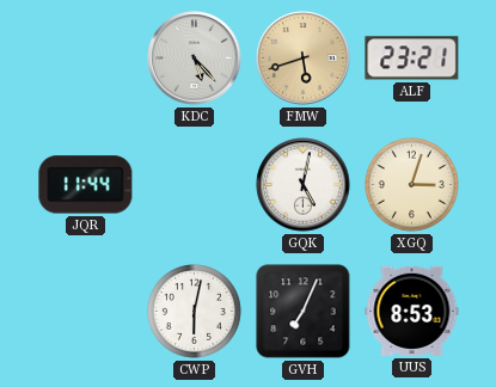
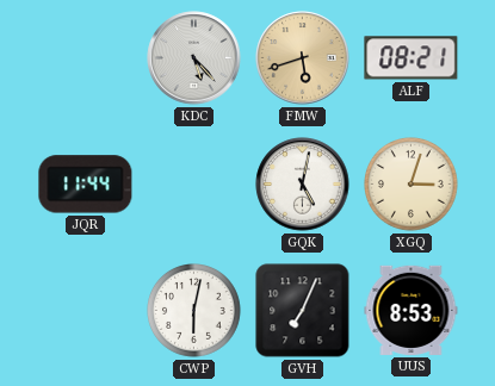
ALF: 23:21 -> 08:21
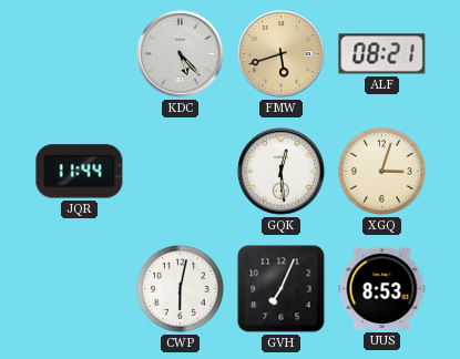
GQK: 5:02 -> 12:29
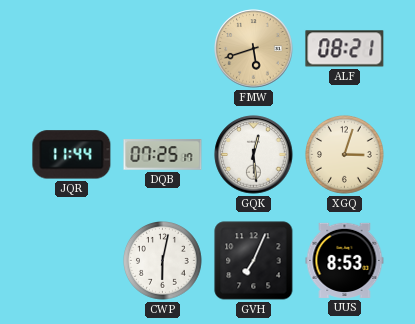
KDC: 5:23 -> none
DQB: none -> 07:25
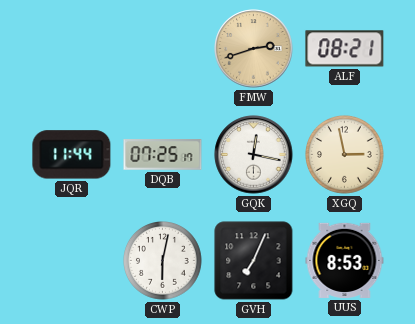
FMW: 5:42 -> 2:42
GQK: 12:29 -> 12:17
XGQ: 3:03 -> 2:58
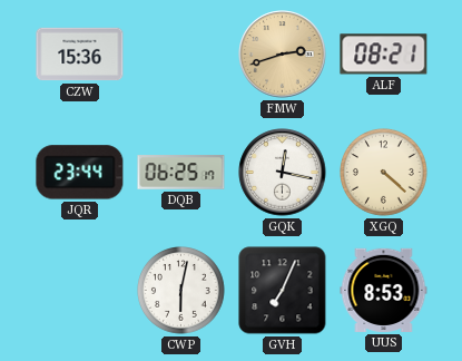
CZW: none -> 15:36
JQR: 11:44 -> 23:44
DQB: 07:25 -> 06:25
XGQ: 2:58 -> 4:22
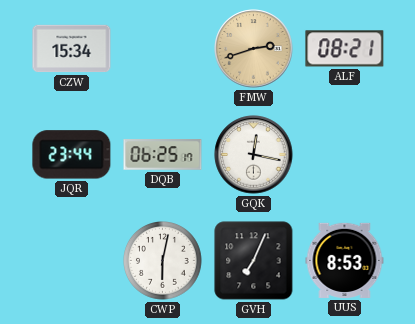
CZW: 15:36 -> 15:34
XGQ: 4:22 -> none
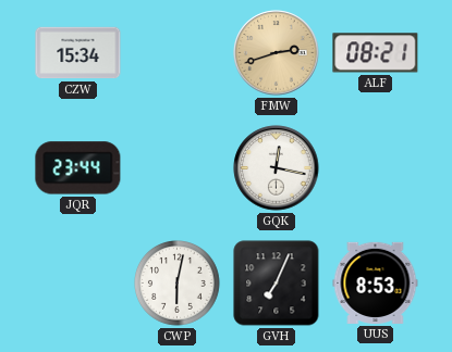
DQB: 06:25 -> none
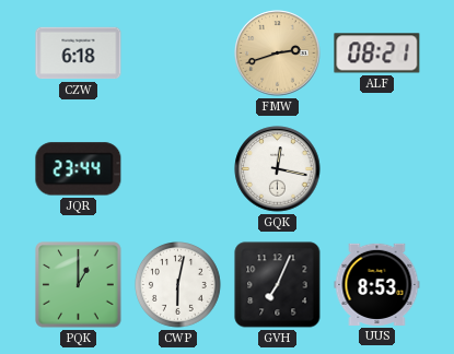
CZW: 15:34 -> 6:18
PQK: none -> 1:00
